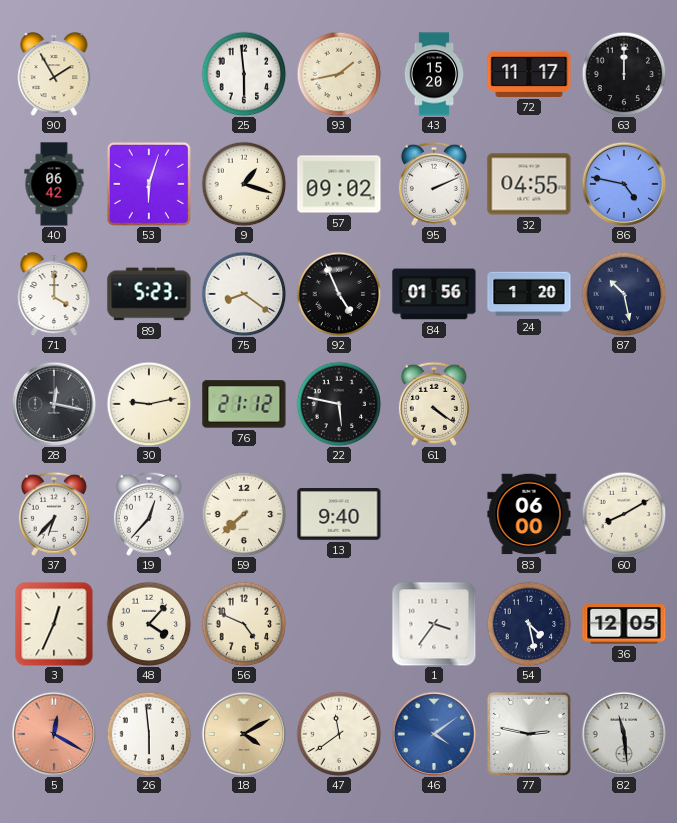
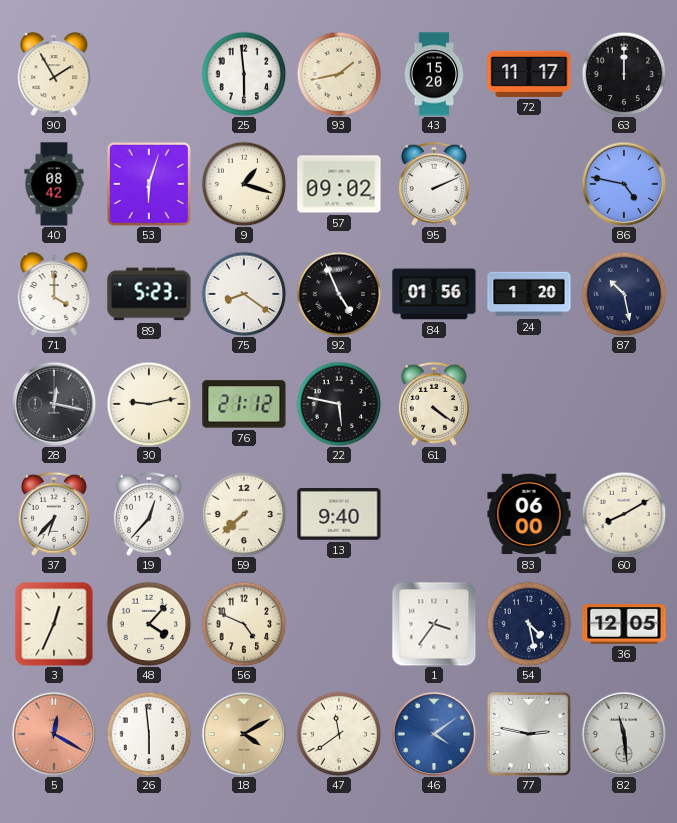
40: 06:42 -> 08:42
32: 04:55 -> none
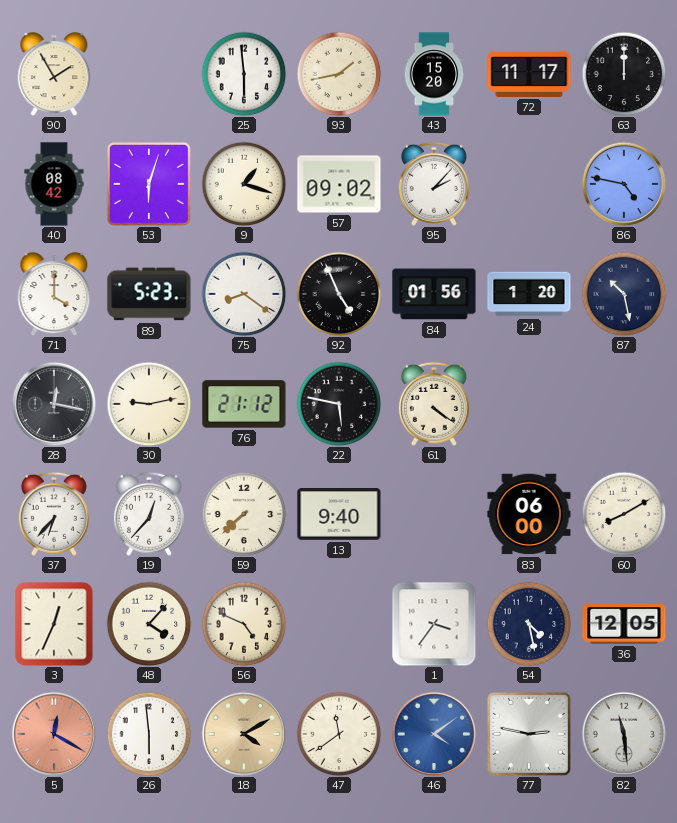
95: 2:11 -> 2:07
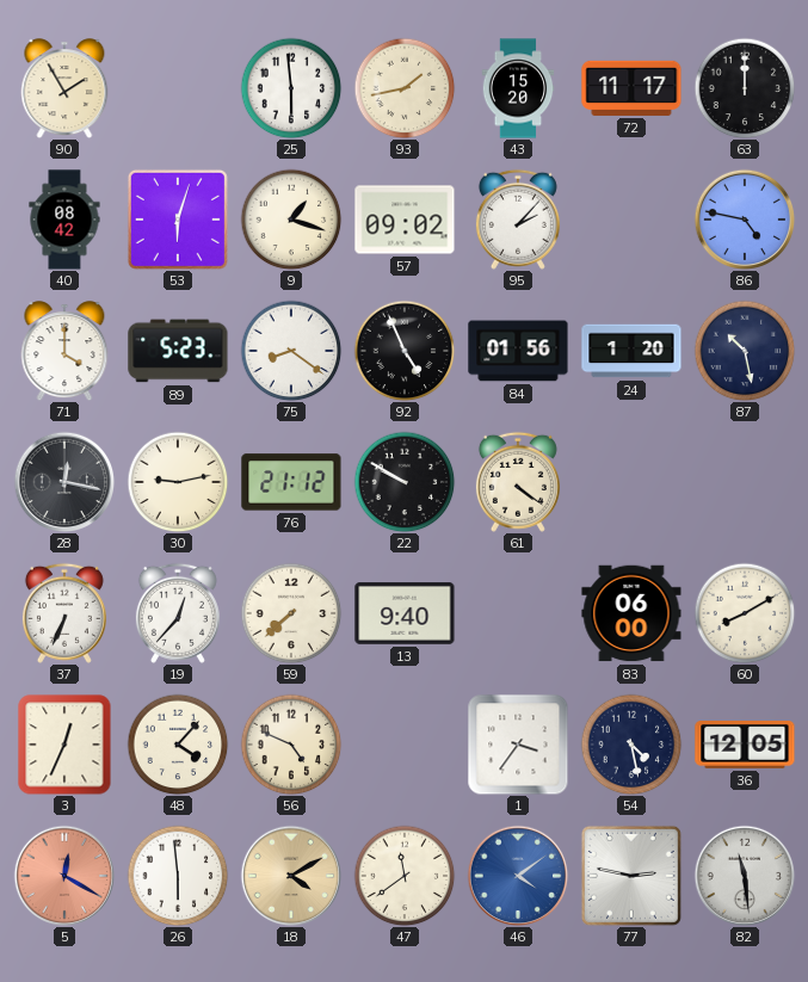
22: 5:47 -> 9:50
37: 6:37 -> 6:34
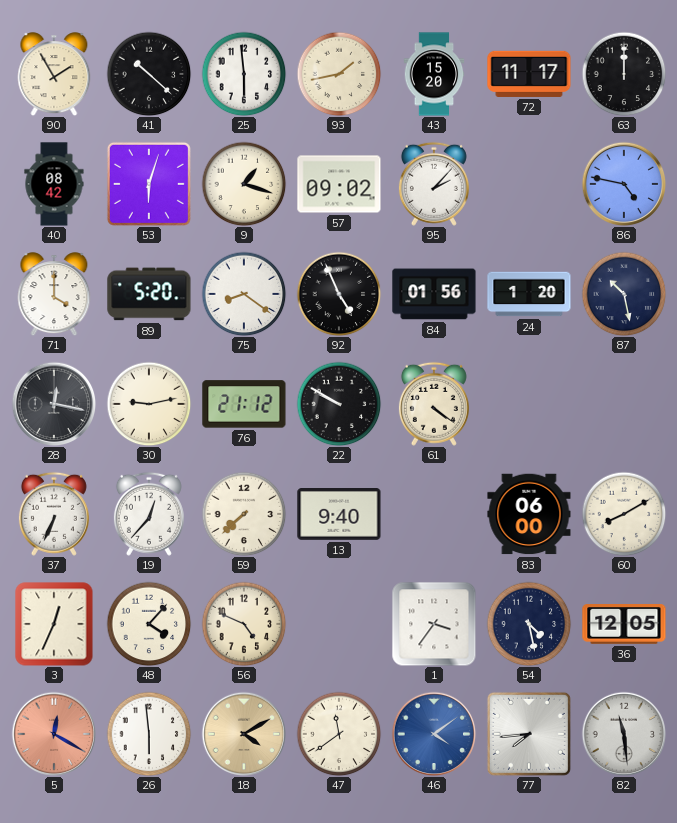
41: none -> 10:22
89: 5:23 -> 5:20
77: 2:47 -> 7:44
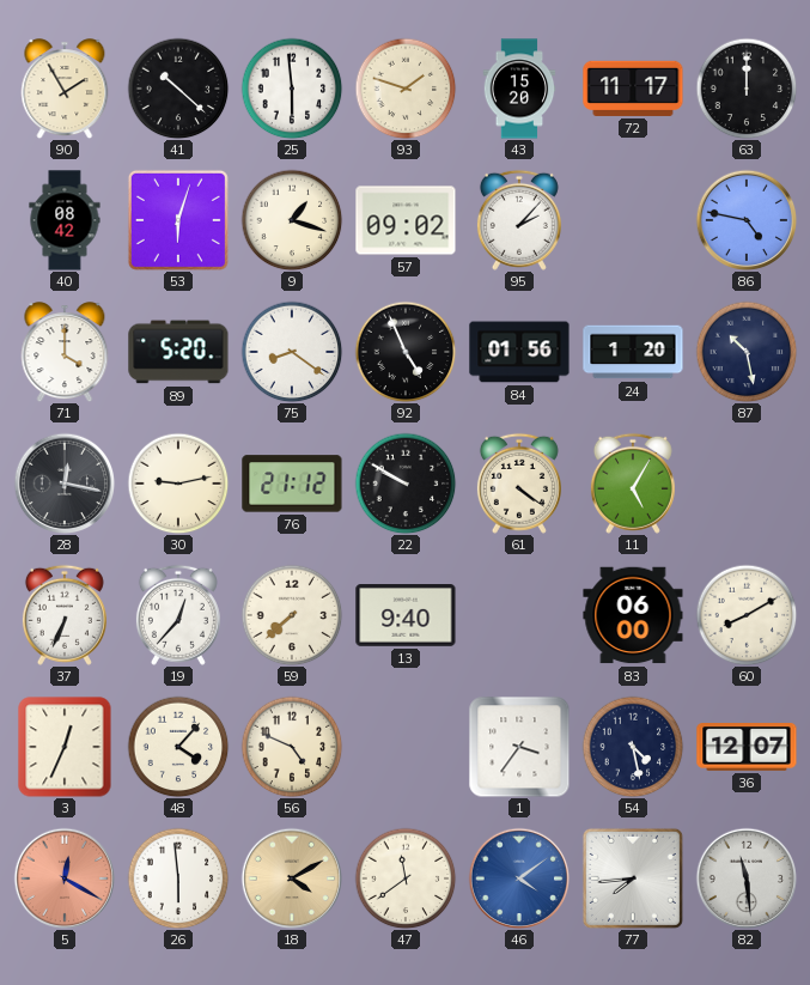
93: 1:43 -> 1:48
11: none -> 5:05
36: 12:05 -> 12:07
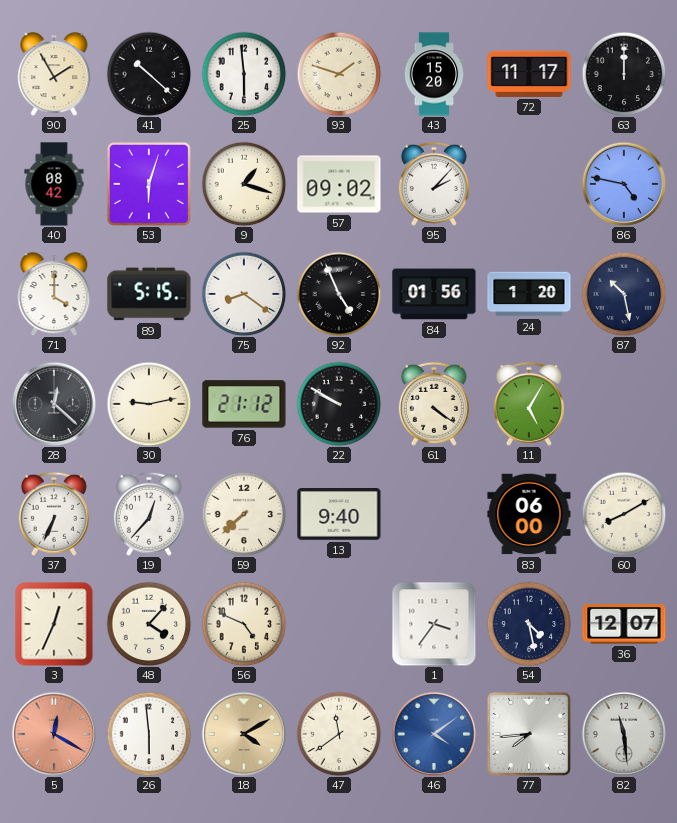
89: 5:20 -> 5:15
28: 12:17 -> 12:22
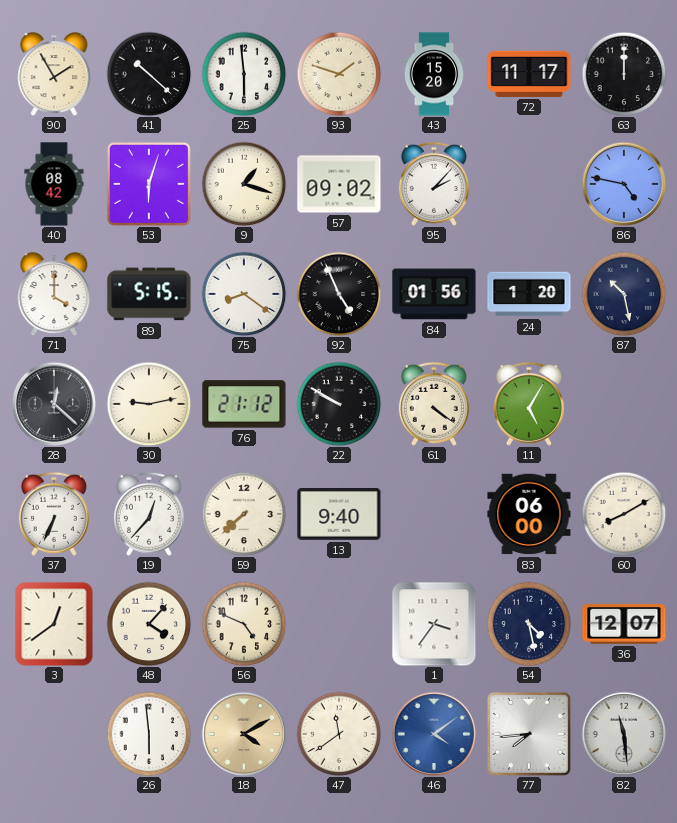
3: 12:34 -> 12:39
5: 12:20 -> none
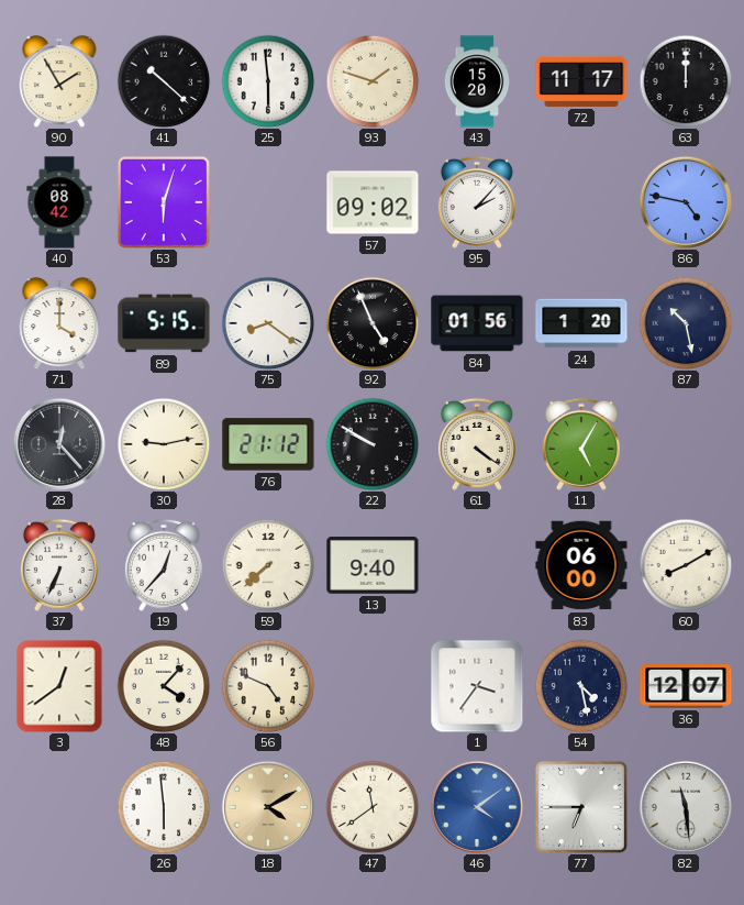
9: 1:18 -> none
28: 12:22 -> 12:23
77: 7:44 -> 6:45
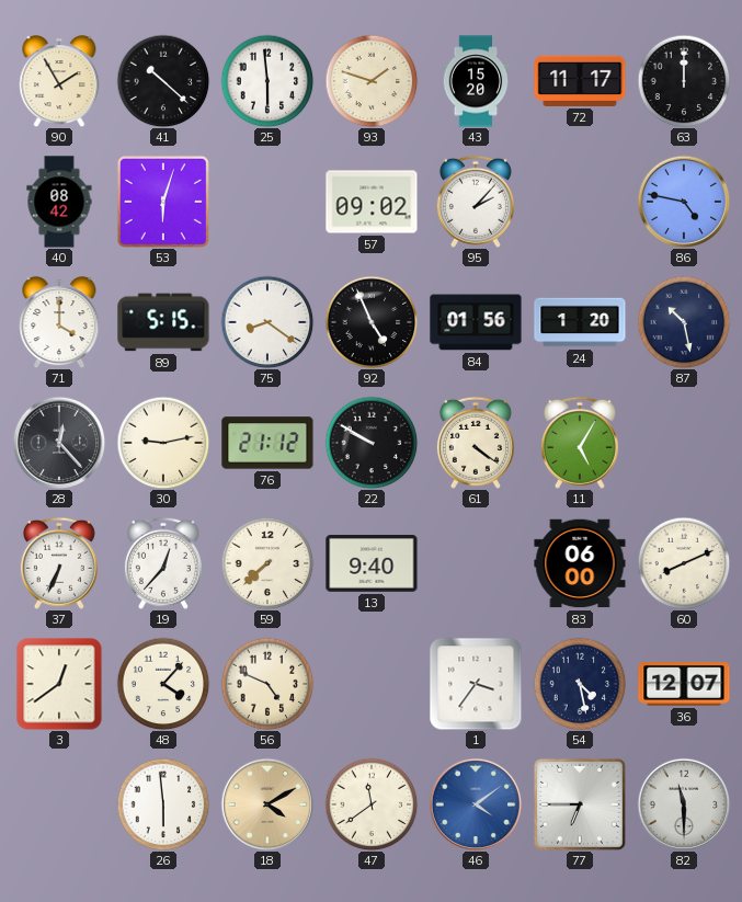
60: 8:10 -> 8:11
82: 11:29 -> 11:30
